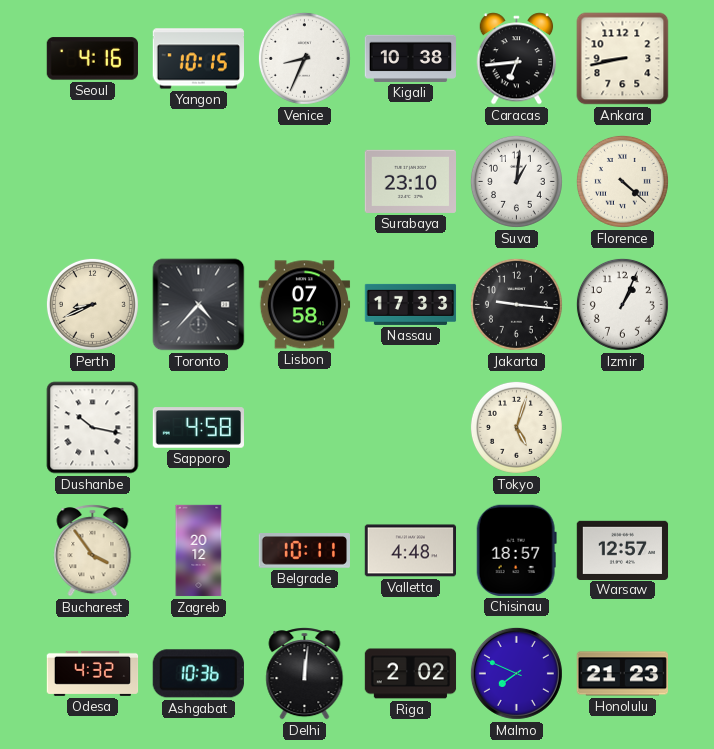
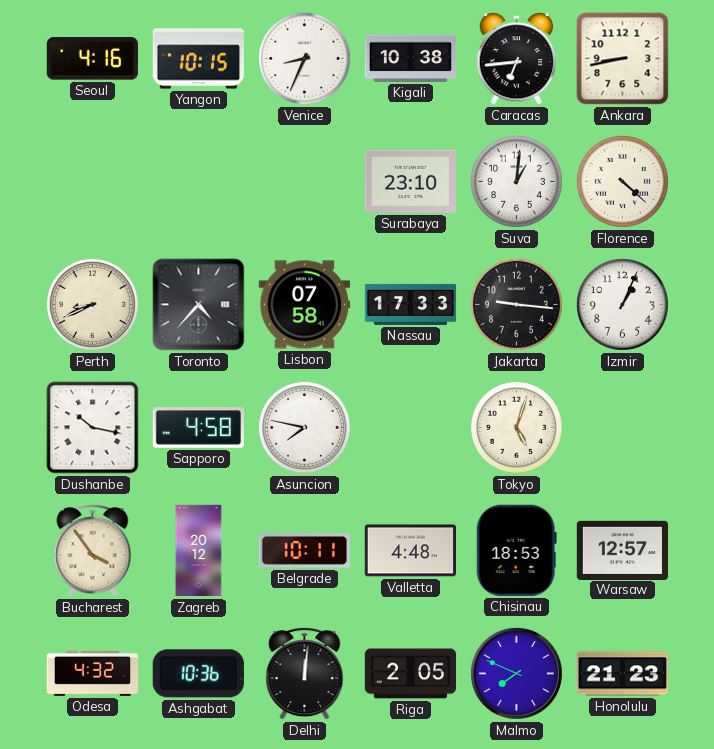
Asuncion: none -> 7:47
Chisinau: 18:57 -> 18:53
Riga: 2:02 -> 2:05
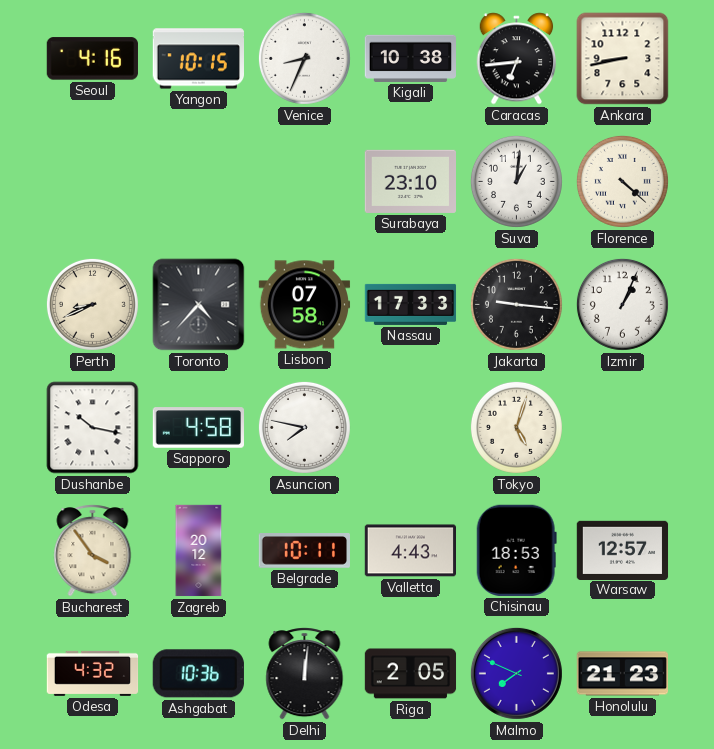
Valletta: 4:48 -> 4:43
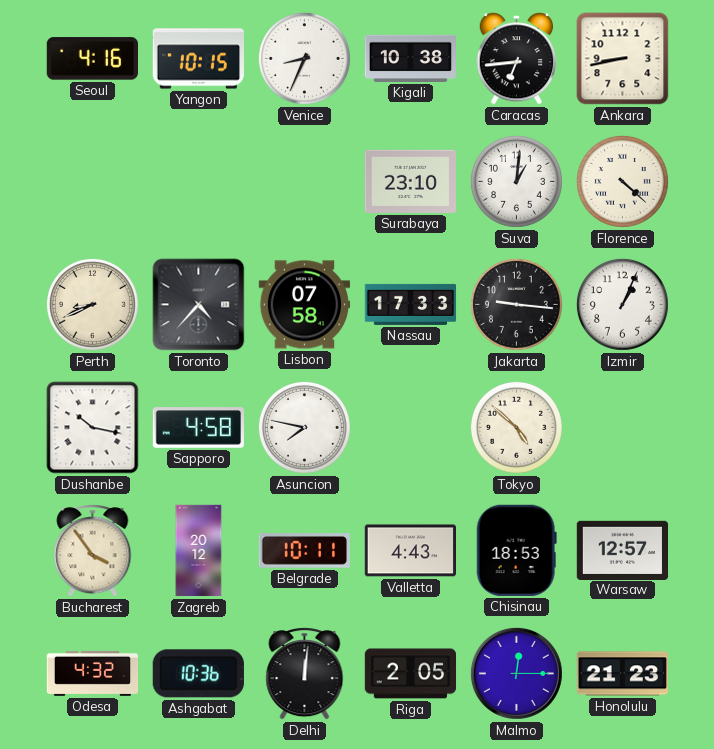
Tokyo: 5:03 -> 4:52
Malmo: 7:49 -> 12:15
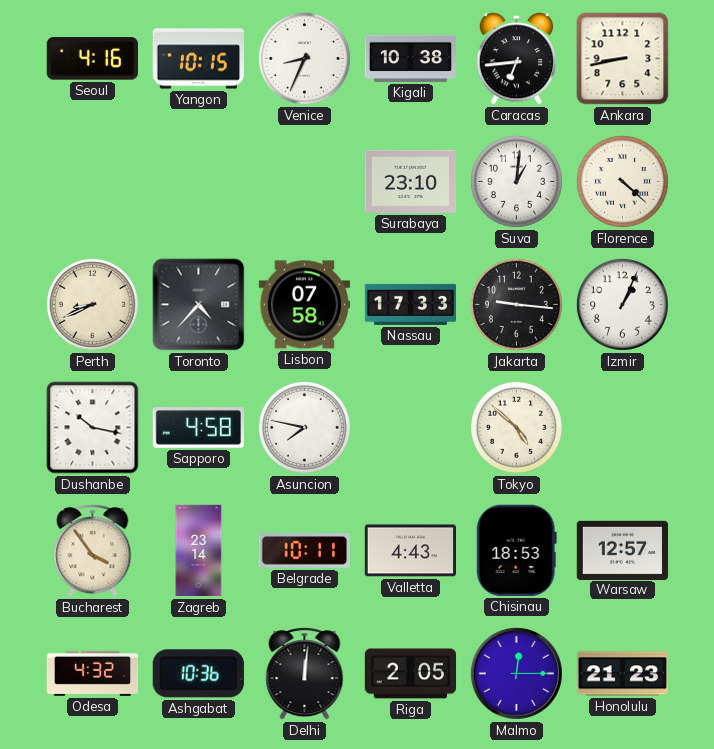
Zagreb: 20:12 -> 23:14
